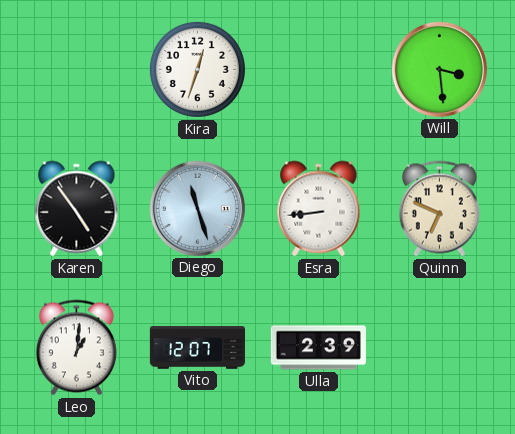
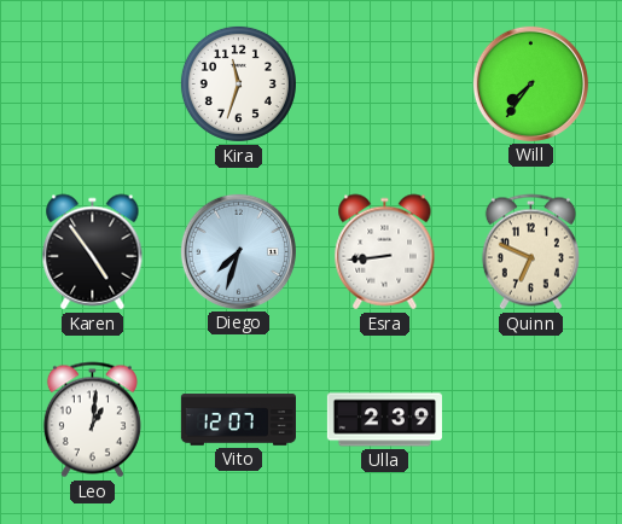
Kira: 12:33 -> 11:33
Will: 3:29 -> 7:36
Diego: 11:27 -> 7:33
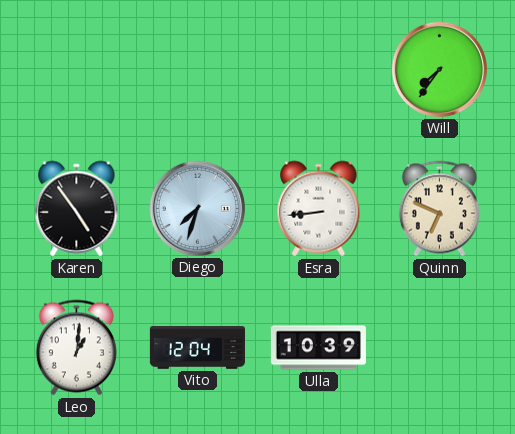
Kira: 11:33 -> none
Vito: 12:07 -> 12:04
Ulla: 2:39 -> 10:39
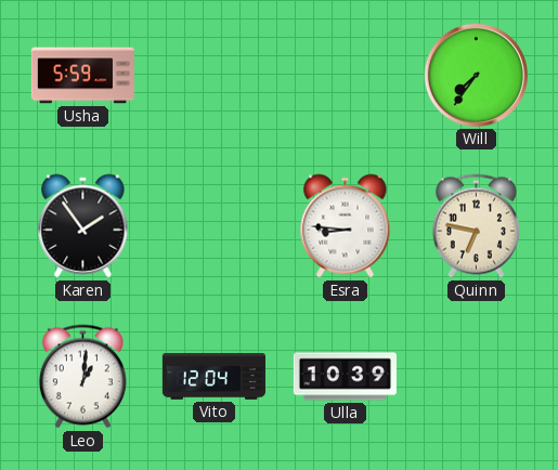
Usha: none -> 5:59
Karen: 4:54 -> 1:54
Diego: 7:33 -> none
Esra: 8:44 -> 8:46
Quinn: 6:49 -> 6:47
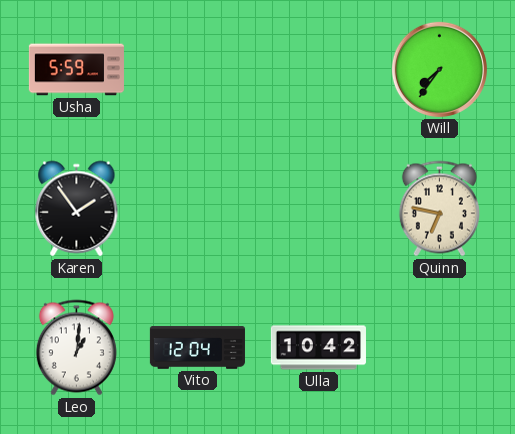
Esra: 8:46 -> none
Ulla: 10:39 -> 10:42
